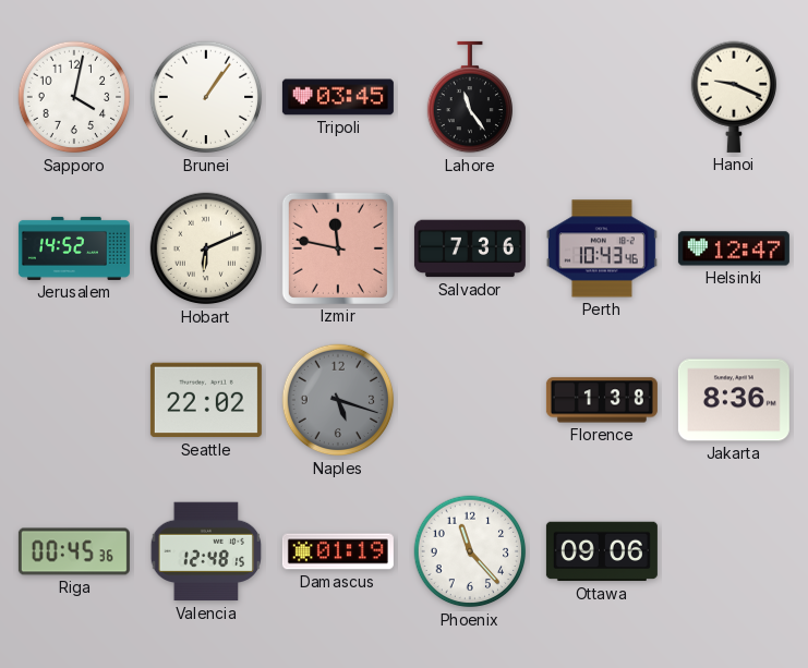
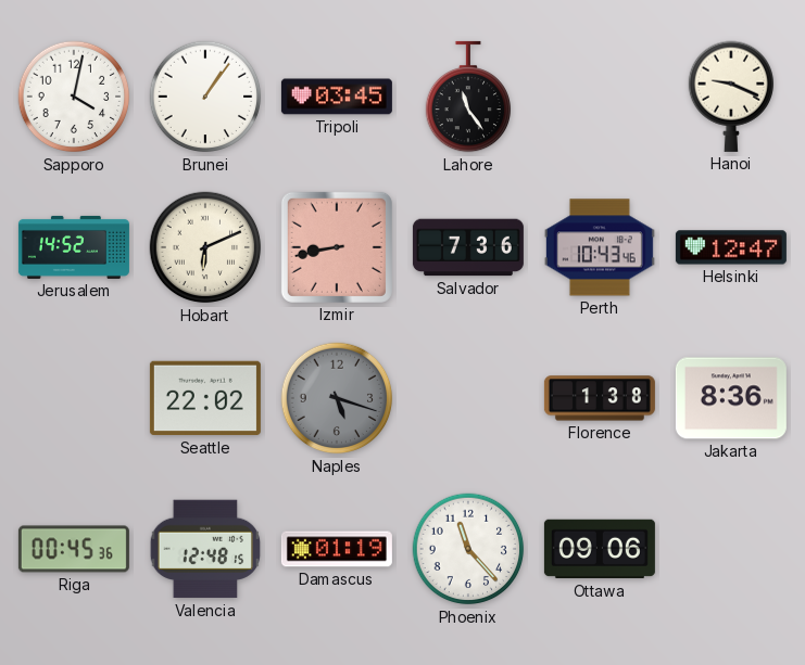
Izmir: 11:47 -> 8:43
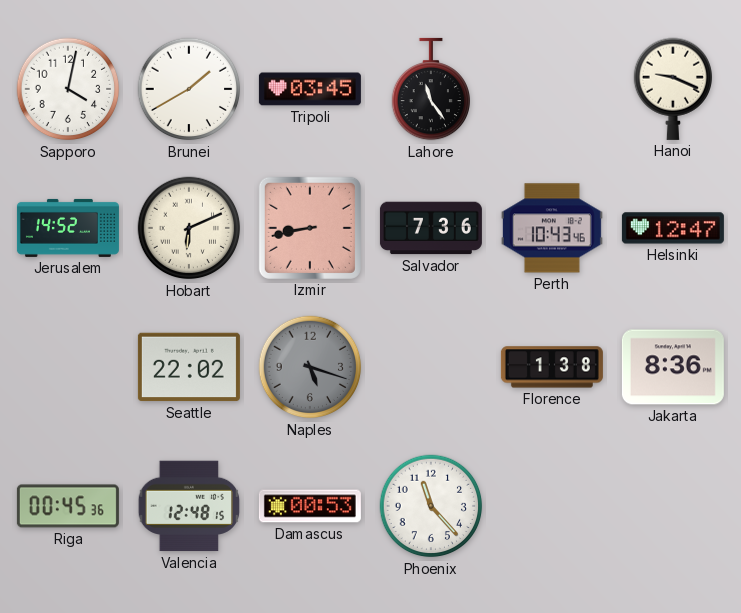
Brunei: 1:06 -> 1:40
Damascus: 01:19 -> 00:53
Ottawa: 09:06 -> none
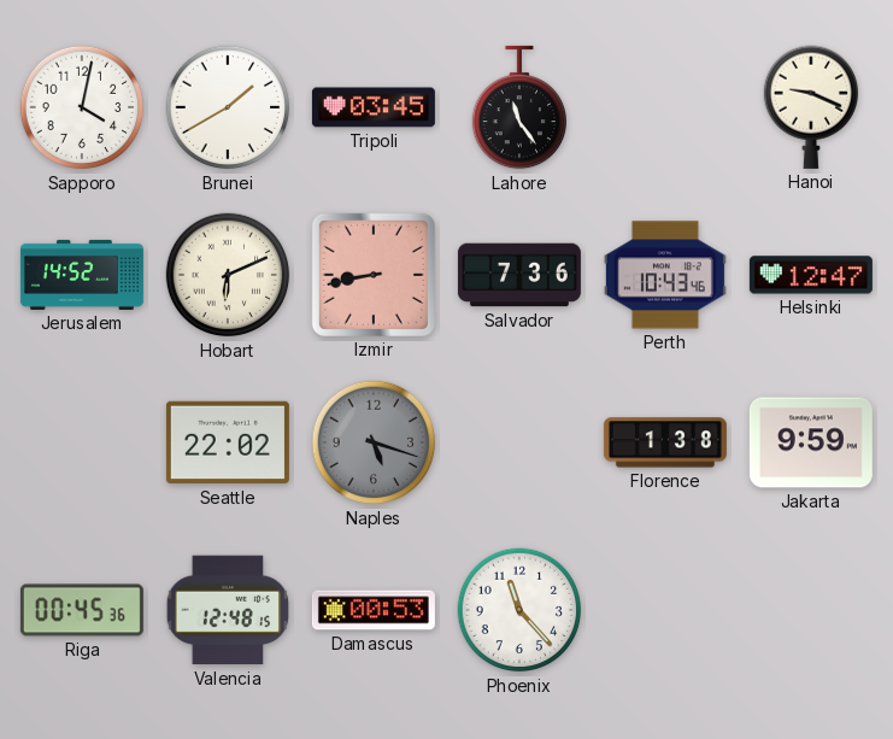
Jakarta: 8:36 -> 9:59
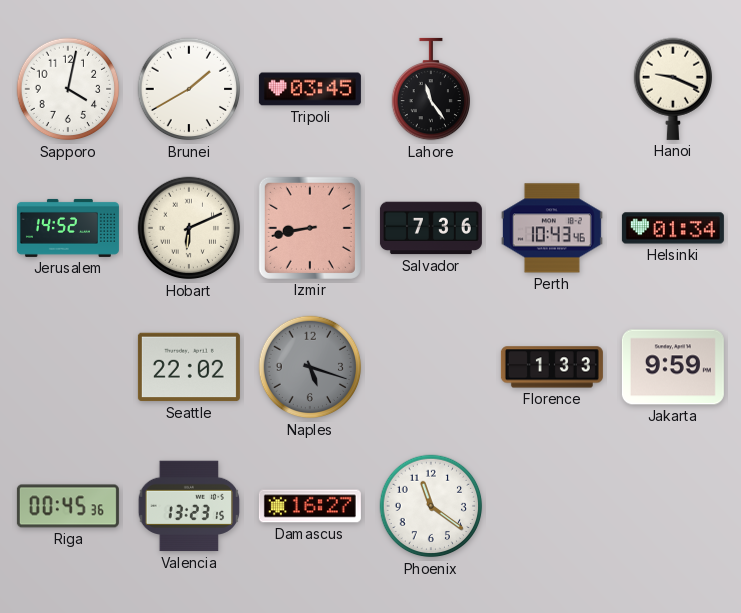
Helsinki: 12:47 -> 01:34
Florence: 1:38 -> 1:33
Valencia: 12:48 -> 13:23
Damascus: 00:53 -> 16:27
Phoenix: 11:23 -> 11:21
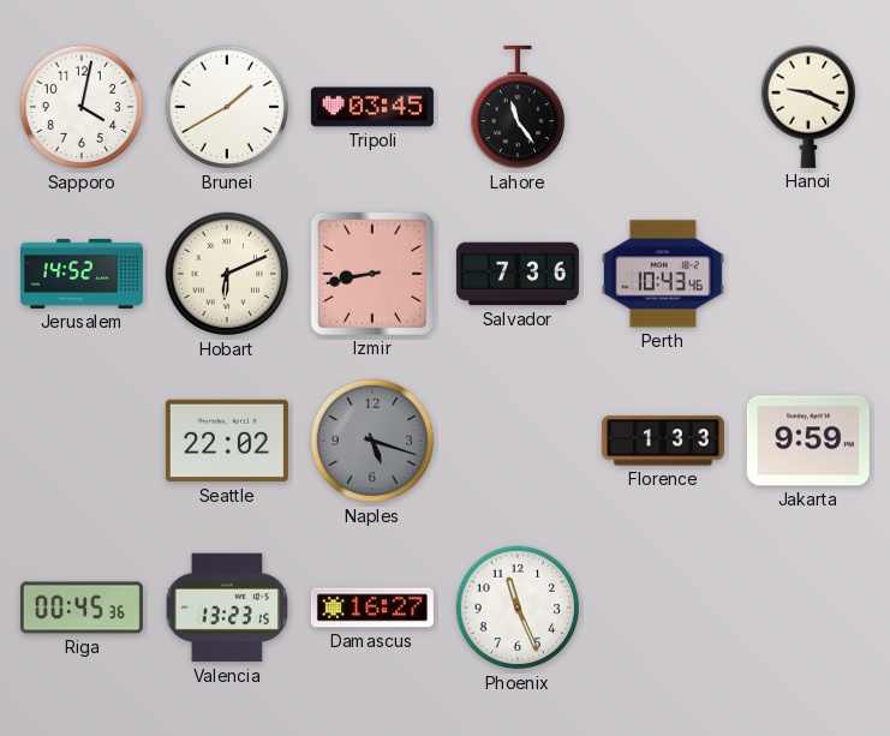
Helsinki: 01:34 -> none
Phoenix: 11:21 -> 11:26
